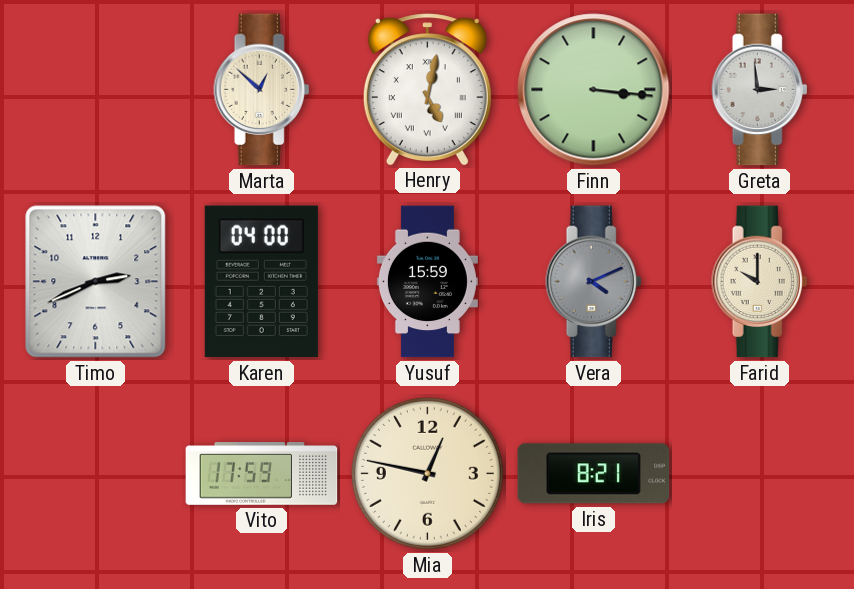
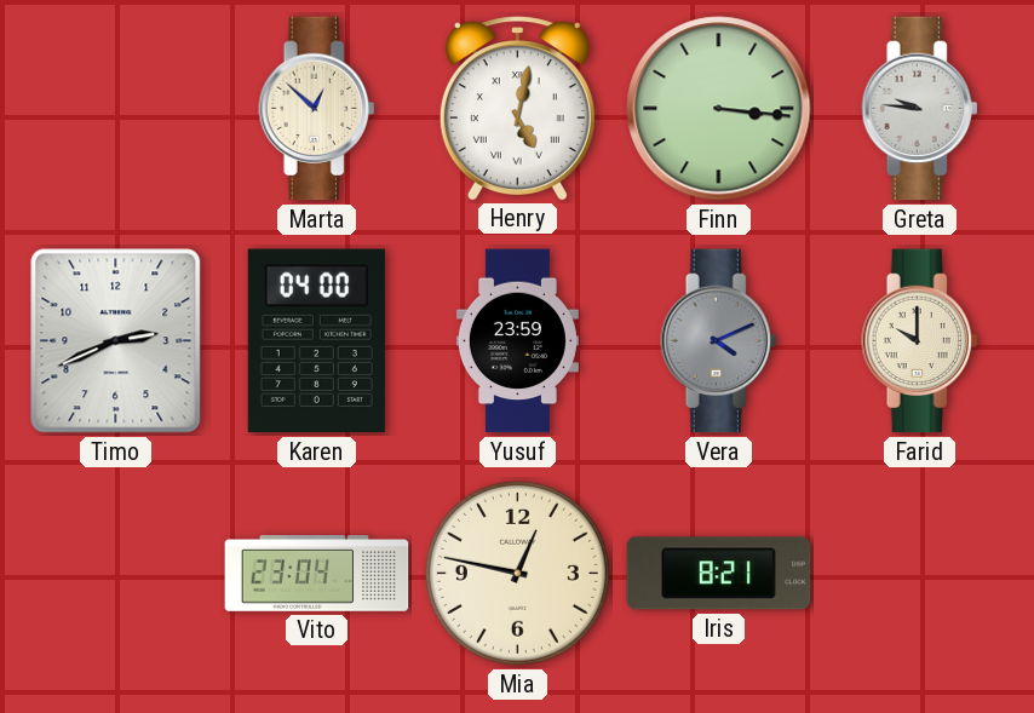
Greta: 2:59 -> 9:46
Yusuf: 15:59 -> 23:59
Vito: 17:59 -> 23:04
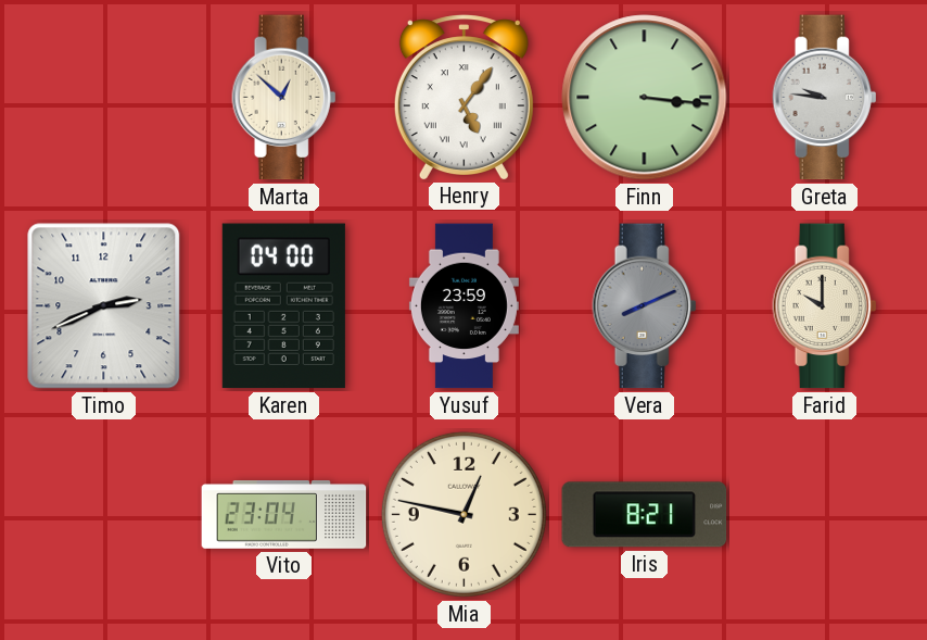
Henry: 5:02 -> 5:06
Vera: 4:11 -> 8:11
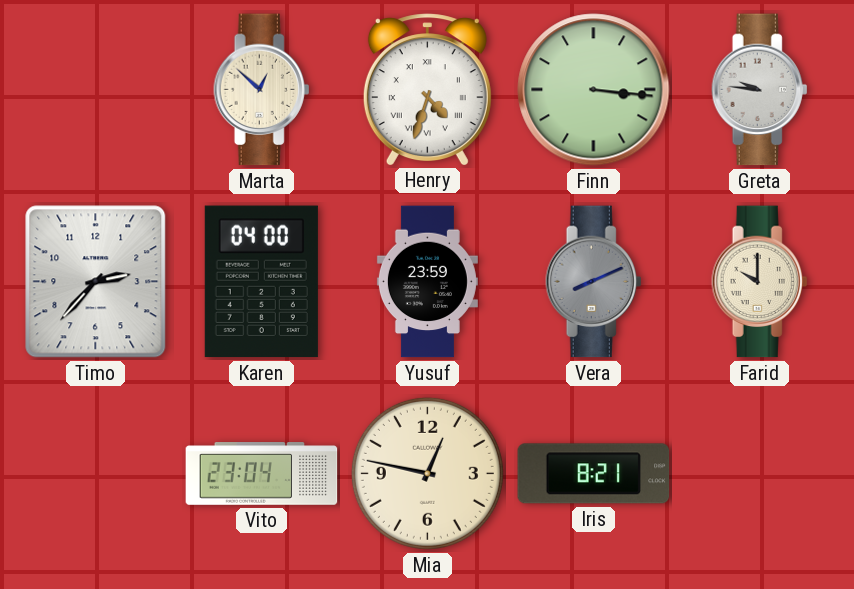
Henry: 5:06 -> 4:33
Timo: 2:41 -> 2:37
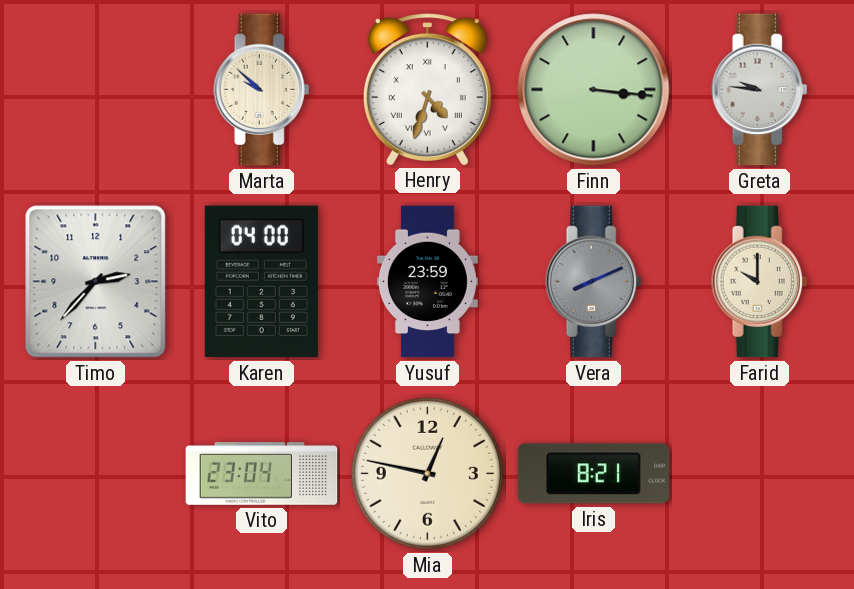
Marta: 12:52 -> 9:52
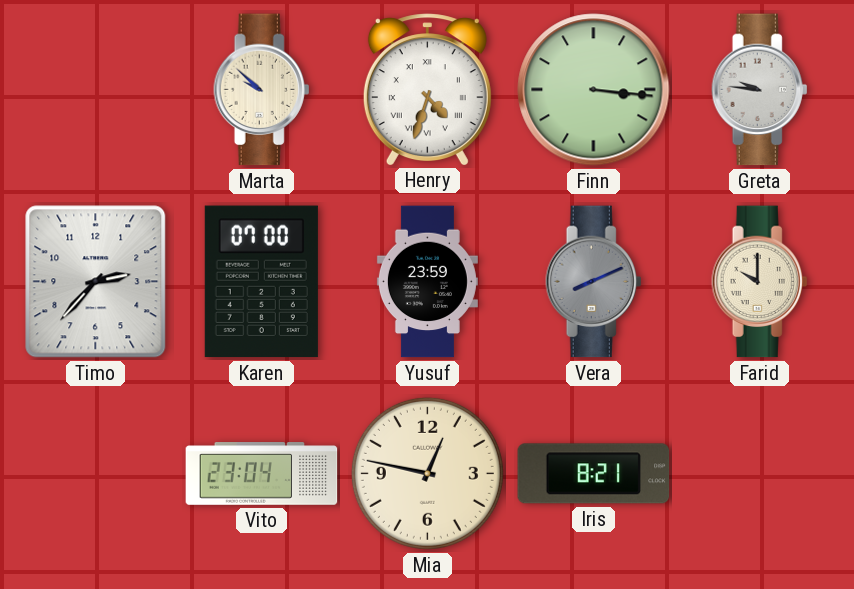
Karen: 04:00 -> 07:00
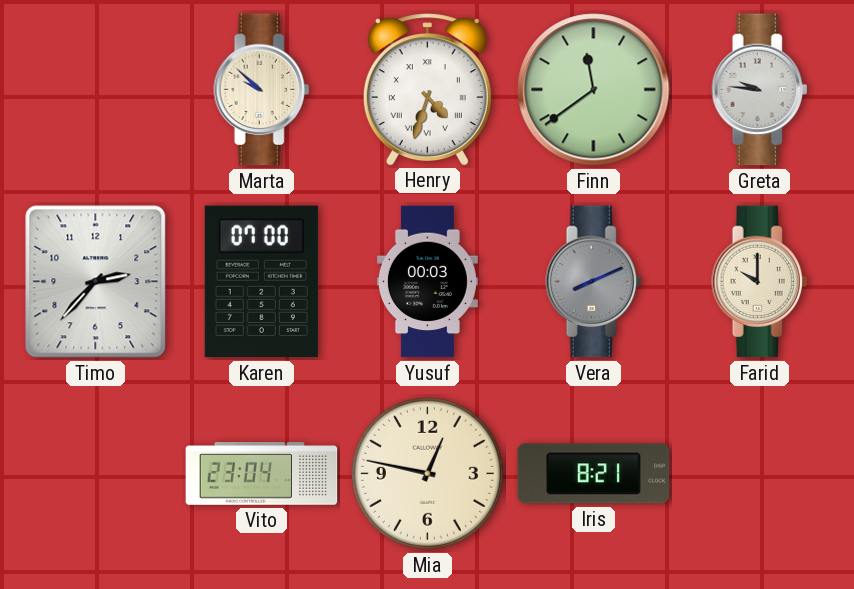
Finn: 3:16 -> 11:39
Yusuf: 23:59 -> 00:03
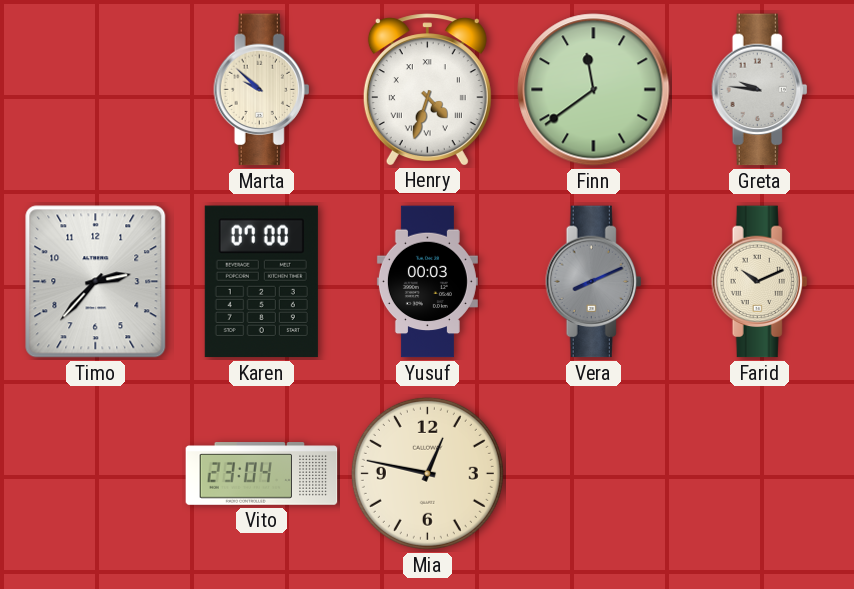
Farid: 10:00 -> 10:11
Iris: 8:21 -> none
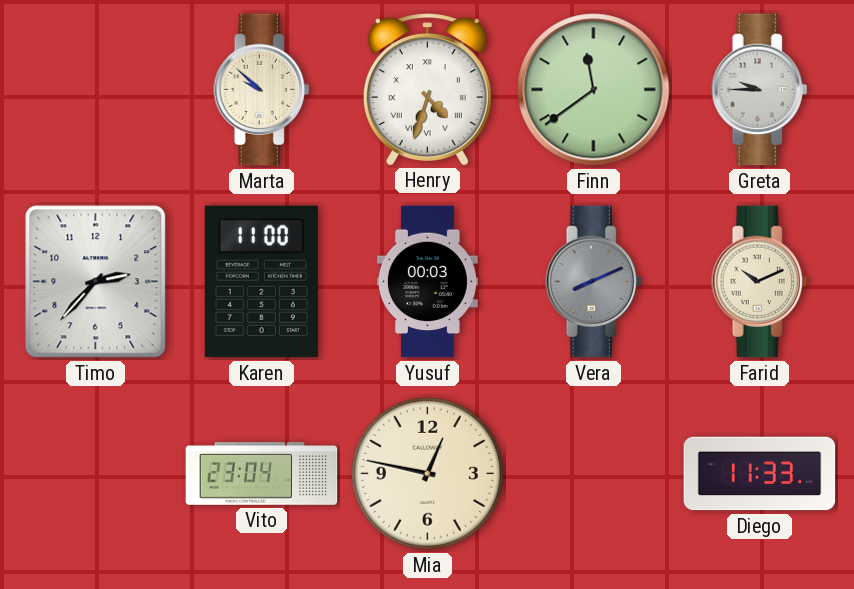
Greta: 9:46 -> 9:45
Karen: 07:00 -> 11:00
Diego: none -> 11:33
